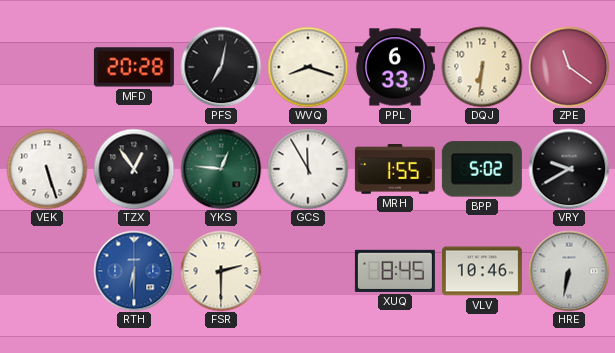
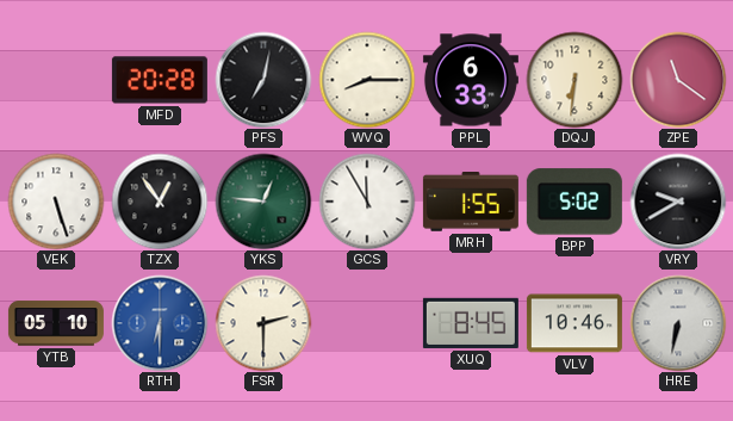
WVQ: 8:18 -> 8:15
YTB: none -> 05:10
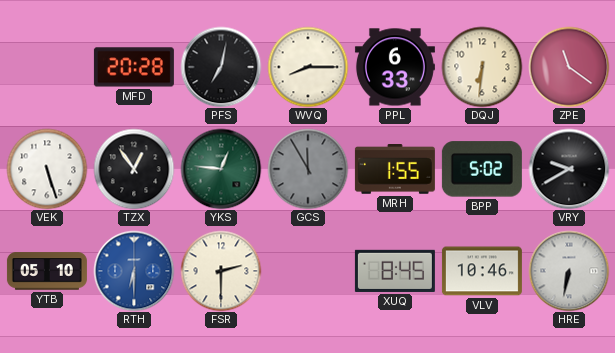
GCS dial: white -> grey
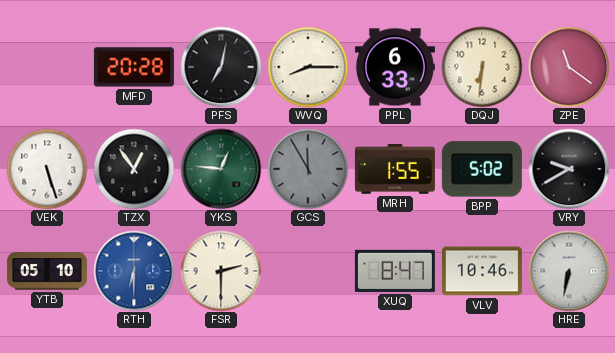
XUQ: 8:45 -> 8:47
